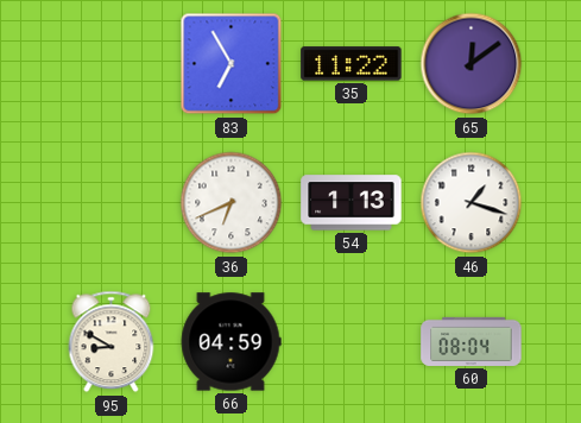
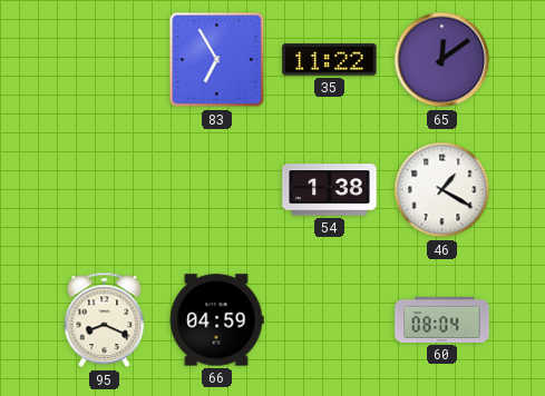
36: 6:41 -> none
54: 1:13 -> 1:38
46: 1:18 -> 1:20
95: 8:50 -> 8:19
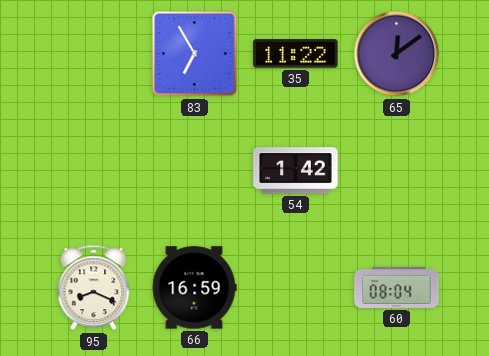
54: 1:38 -> 1:42
46: 1:20 -> none
66: 04:59 -> 16:59
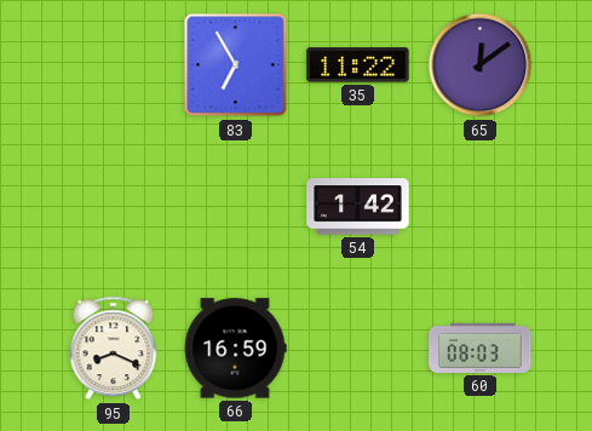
60: 08:04 -> 08:03
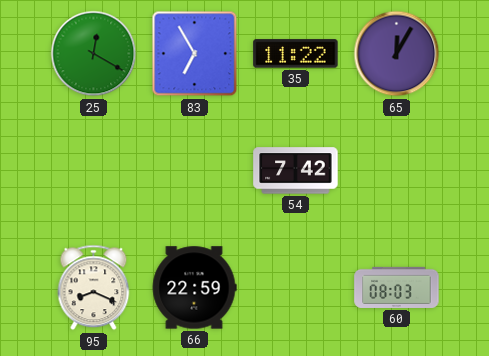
25: none -> 12:20
65: 12:09 -> 12:05
54: 1:42 -> 7:42
66: 16:59 -> 22:59
